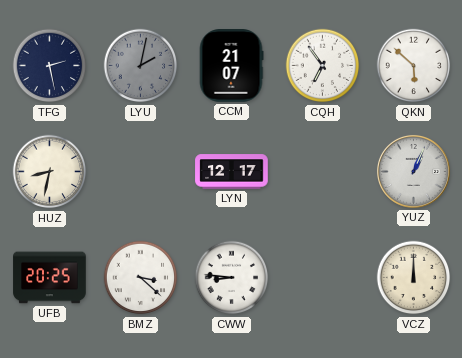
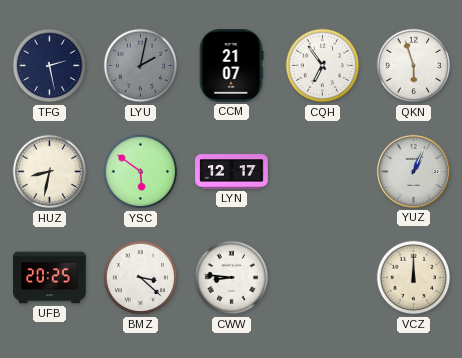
QKN: 5:52 -> 5:57
YSC: none -> 5:51
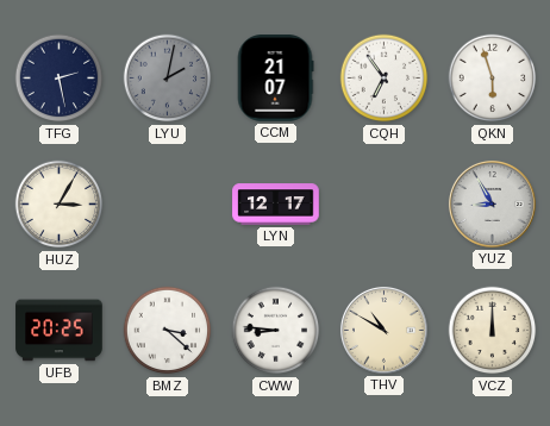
HUZ: 8:32 -> 3:05
YSC: 5:51 -> none
YUZ: 1:04 -> 8:55
THV: none -> 10:50
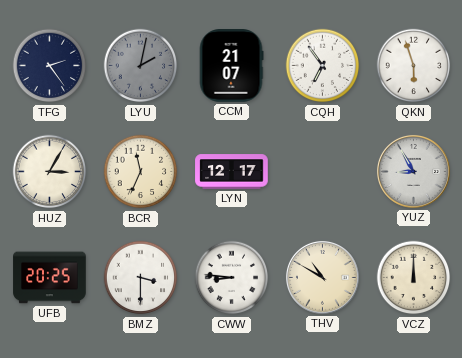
TFG: 2:28 -> 2:24
BCR: none -> 11:34
BMZ: 3:22 -> 3:30
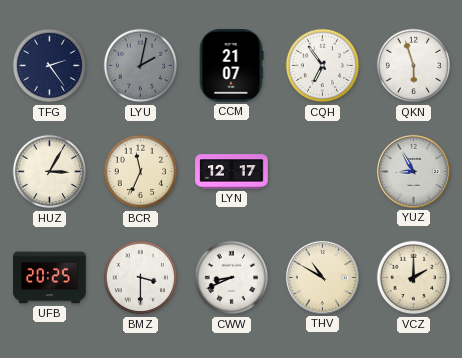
CWW: 8:46 -> 8:41
VCZ: 12:00 -> 2:00
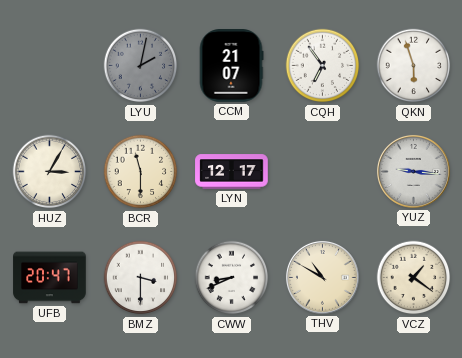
TFG: 2:24 -> none
BCR: 11:34 -> 11:30
YUZ: 8:55 -> 9:16
UFB: 20:25 -> 20:47
VCZ: 2:00 -> 1:21
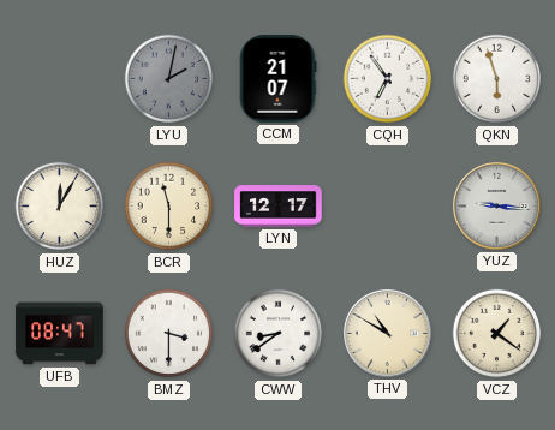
HUZ: 3:05 -> 12:05
UFB: 20:47 -> 08:47
CWW: 8:41 -> 8:39
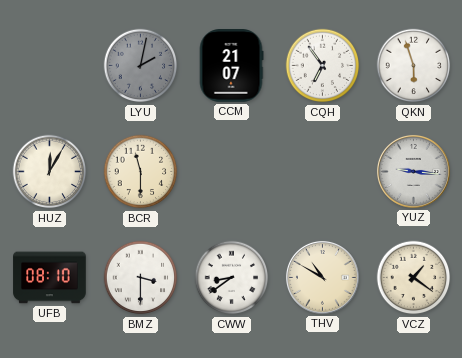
LYN: 12:17 -> none
UFB: 08:47 -> 08:10
